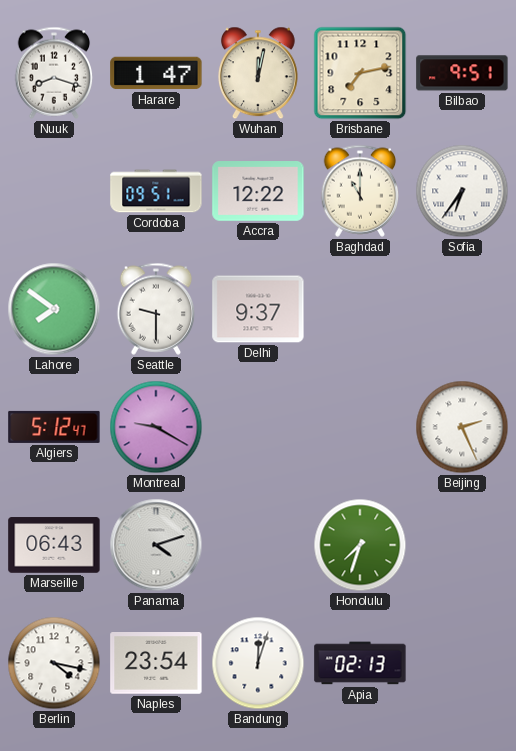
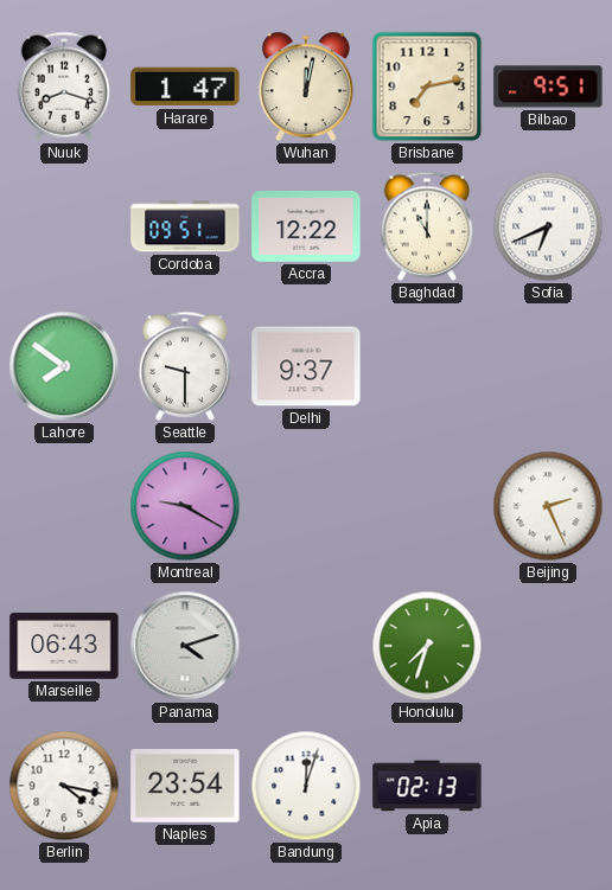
Sofia: 6:36 -> 6:41
Algiers: 5:12 -> none
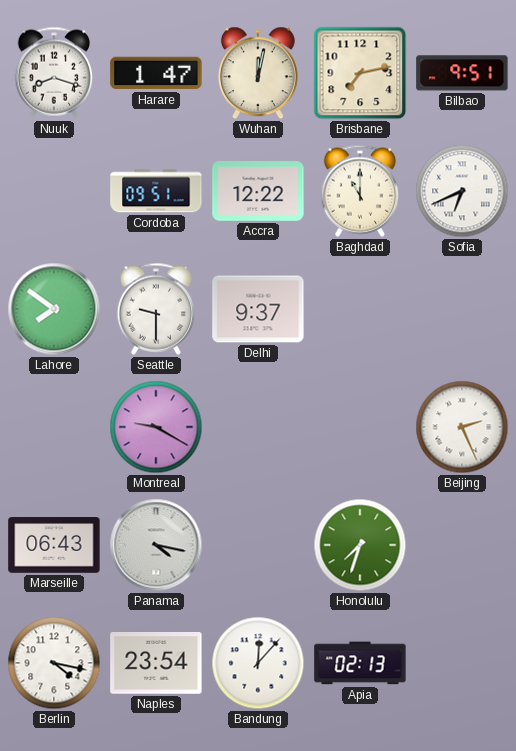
Panama: 4:12 -> 4:17
Bandung: 12:03 -> 12:07
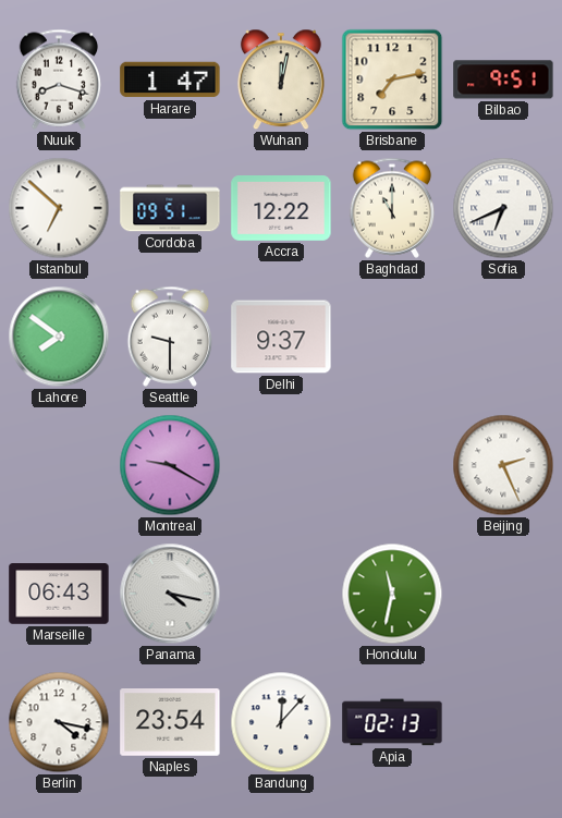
Istanbul: none -> 6:52
Honolulu: 7:33 -> 11:32
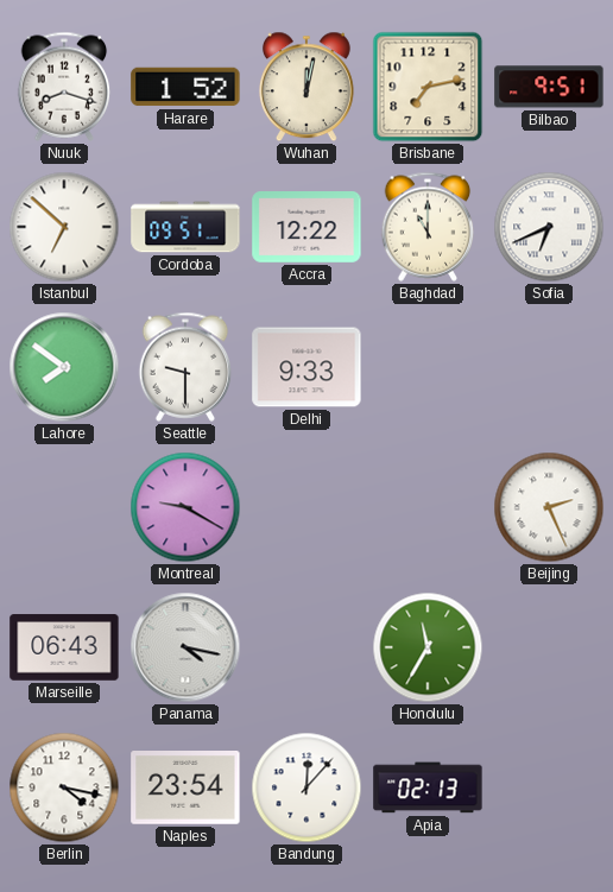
Harare: 1:47 -> 1:52
Delhi: 9:37 -> 9:33
Honolulu: 11:32 -> 11:35
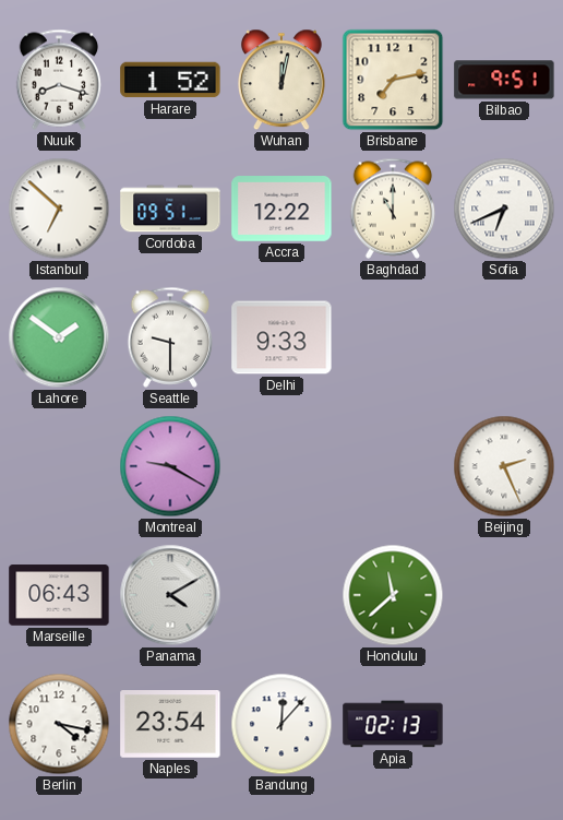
Lahore: 7:51 -> 1:51
Panama: 4:17 -> 4:10
Honolulu: 11:35 -> 11:38
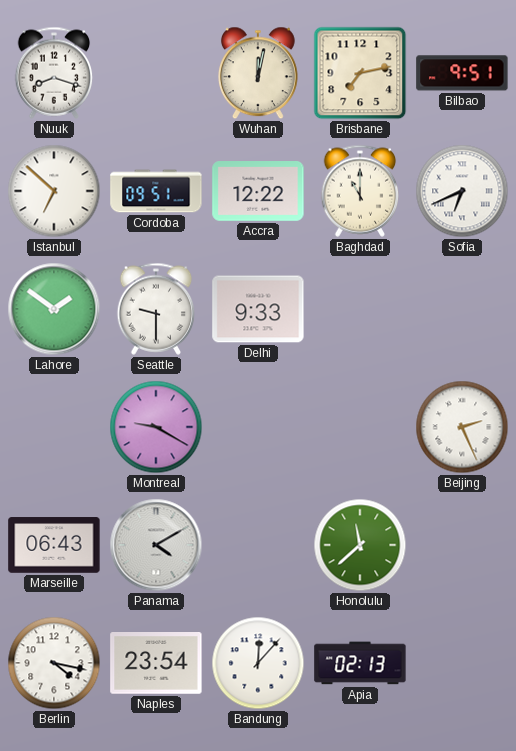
Harare: 1:52 -> none
